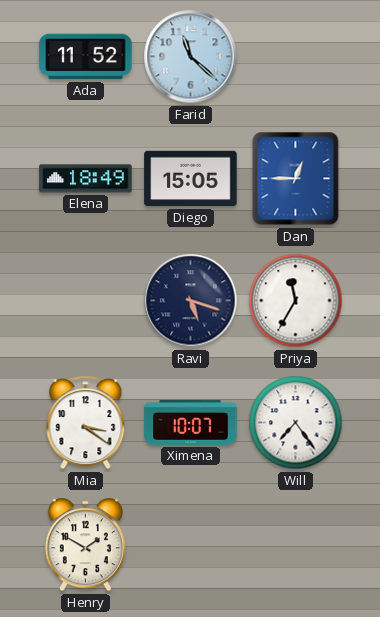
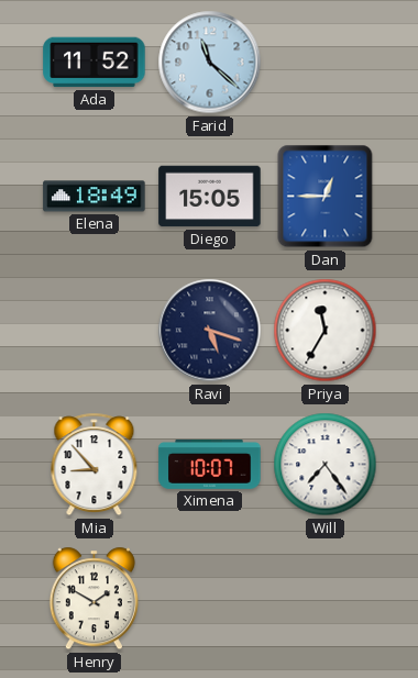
Mia: 3:21 -> 8:53
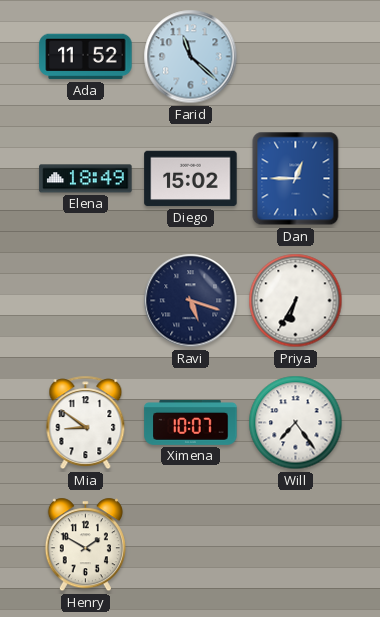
Diego: 15:05 -> 15:02
Priya: 11:35 -> 6:35
Mia: 8:53 -> 8:51
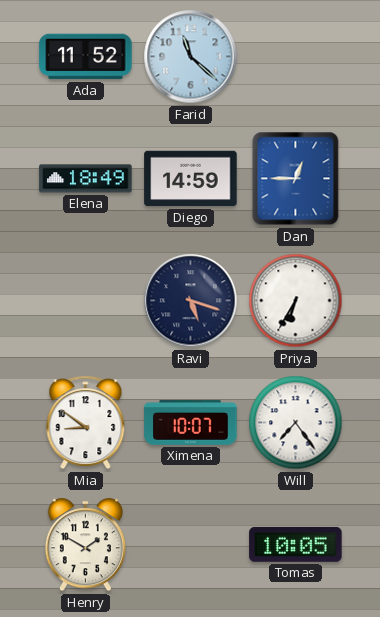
Diego: 15:02 -> 14:59
Tomas: none -> 10:05
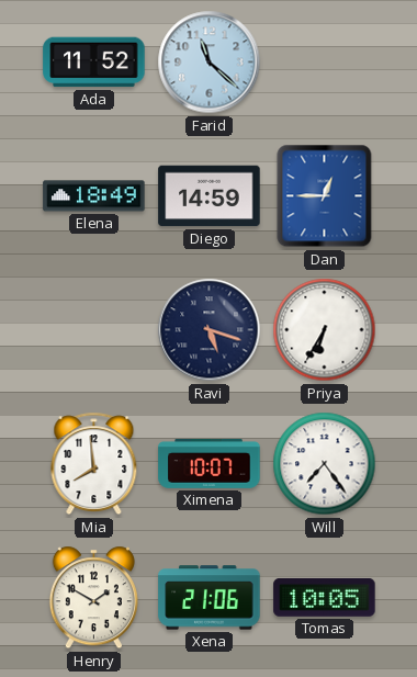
Mia: 8:51 -> 7:59
Xena: none -> 21:06
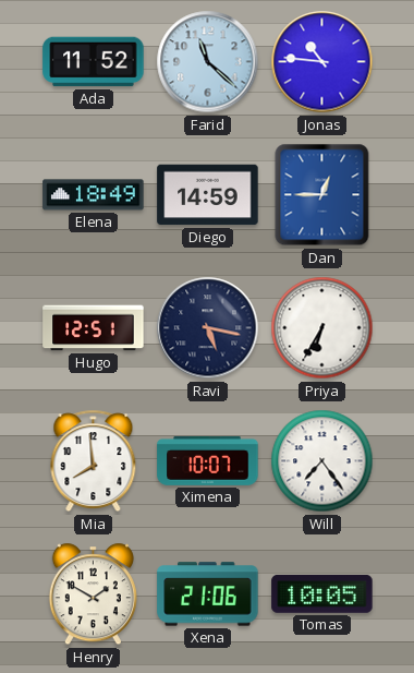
Jonas: none -> 10:46
Hugo: none -> 12:51
Ravi: 5:18 -> 5:17
